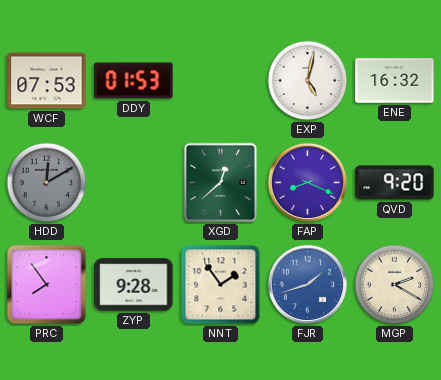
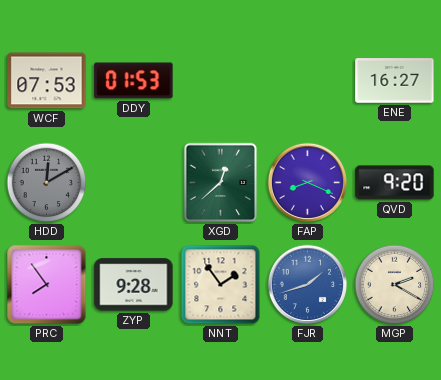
EXP: 5:02 -> none
ENE: 16:32 -> 16:27
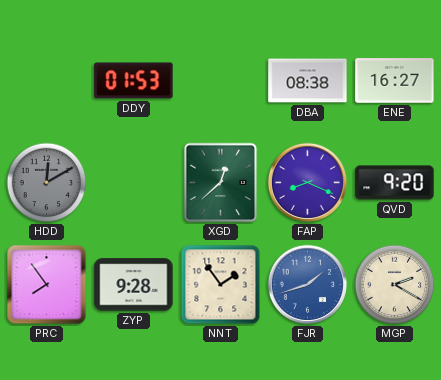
WCF: 07:53 -> none
DBA: none -> 08:38
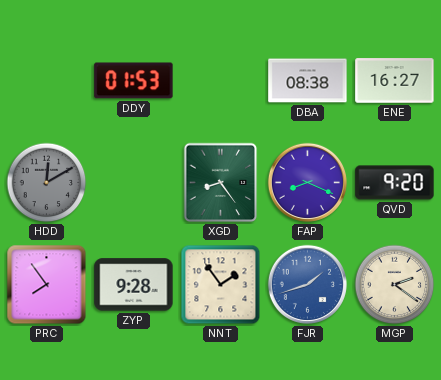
XGD: 12:38 -> 8:24
MGP: 2:20 -> 2:21
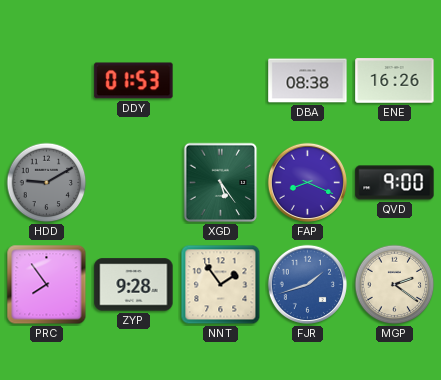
ENE: 16:27 -> 16:26
HDD: 12:10 -> 9:10
XGD: 8:24 -> 5:24
QVD: 9:20 -> 9:00
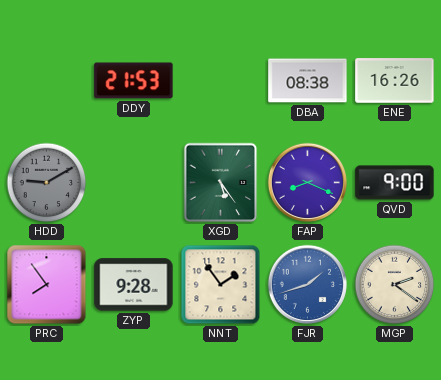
DDY: 01:53 -> 21:53
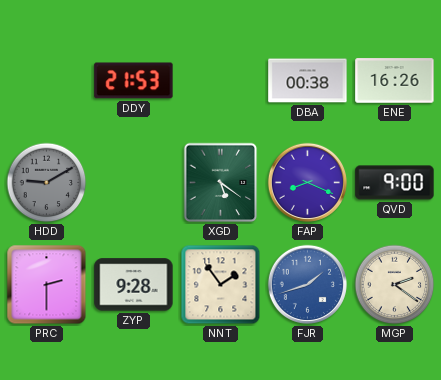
DBA: 08:38 -> 00:38
XGD: 5:24 -> 5:21
PRC: 7:54 -> 2:30
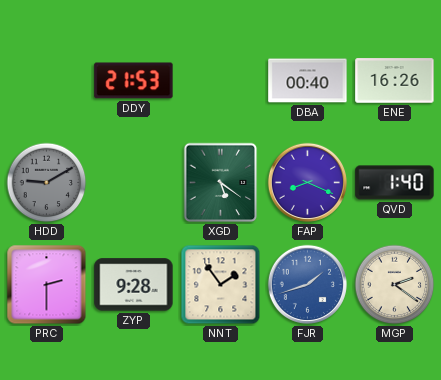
DBA: 00:38 -> 00:40
QVD: 9:00 -> 1:40
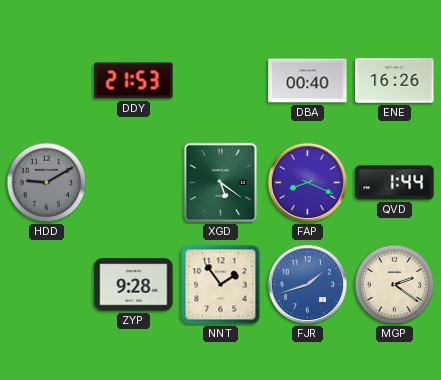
QVD: 1:40 -> 1:44
PRC: 2:30 -> none
